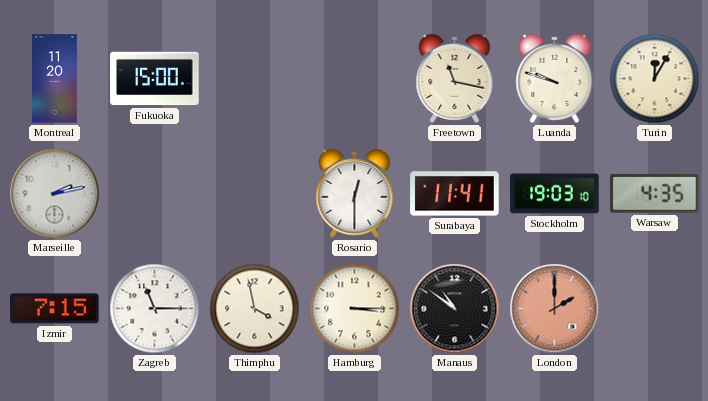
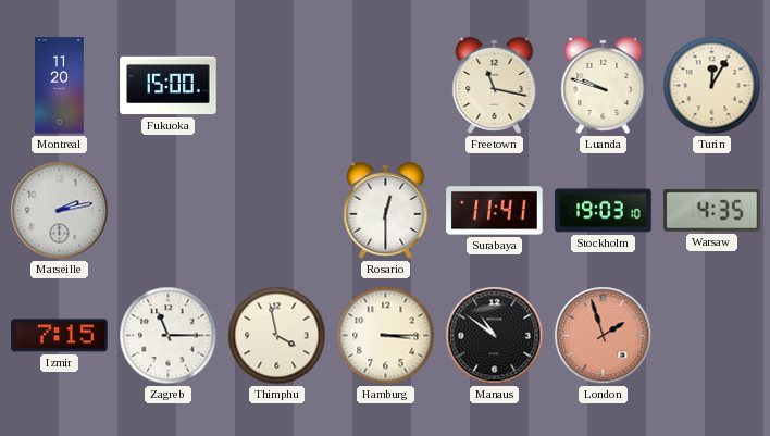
London: 2:00 -> 1:57
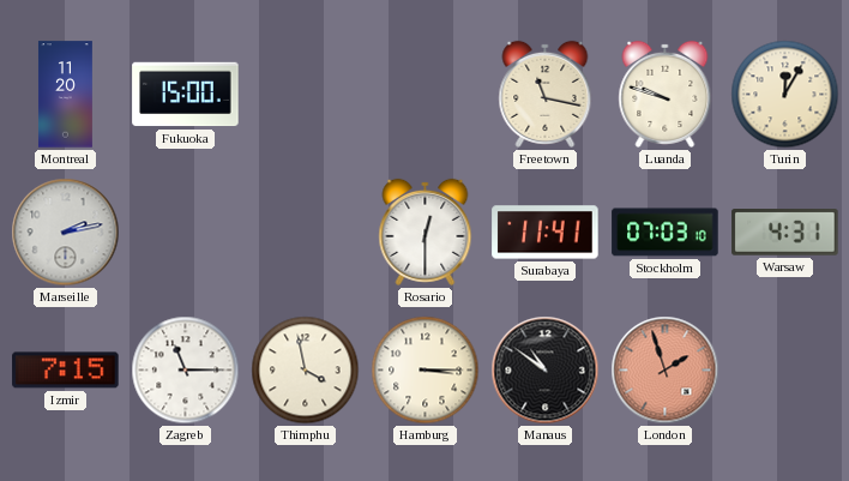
Stockholm: 19:03 -> 07:03
Warsaw: 4:35 -> 4:31
